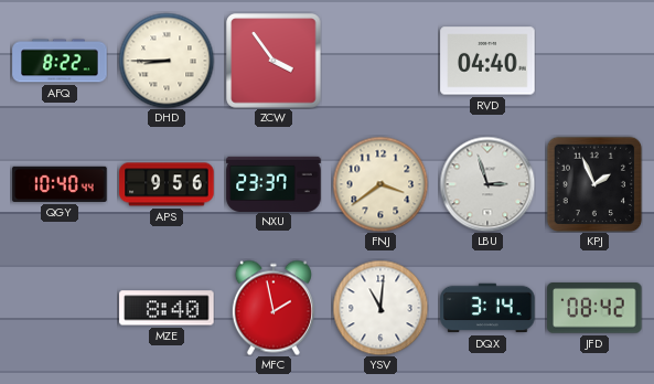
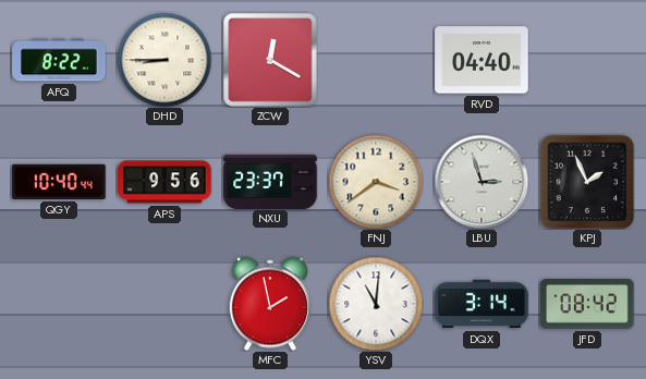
ZCW: 3:54 -> 12:20
MZE: 8:40 -> none
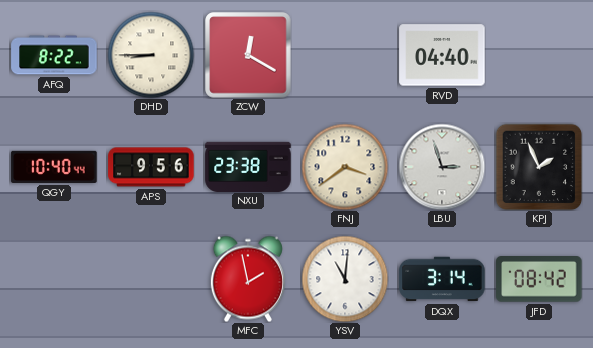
NXU: 23:37 -> 23:38
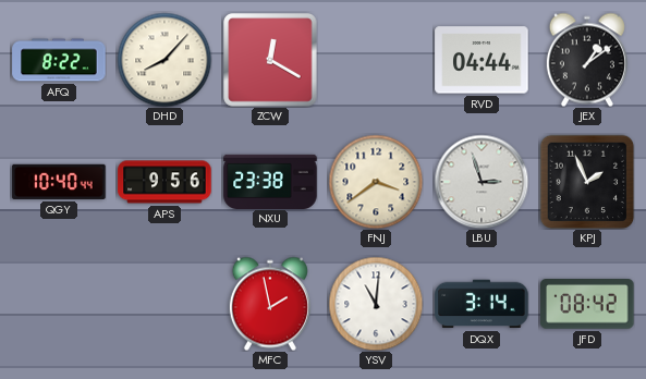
DHD: 8:45 -> 8:07
RVD: 04:40 -> 04:44
JEX: none -> 1:09
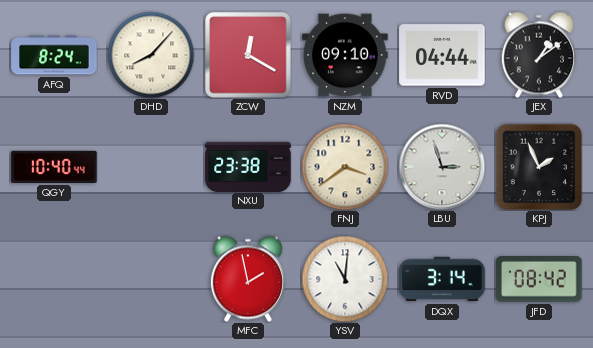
AFQ: 8:22 -> 8:24
NZM: none -> 09:10
APS: 9:56 -> none
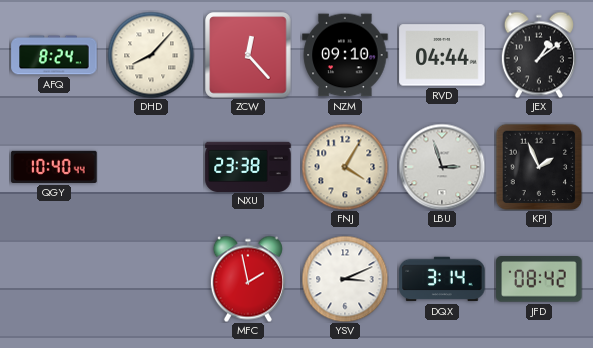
ZCW: 12:20 -> 12:23
FNJ: 3:39 -> 4:05
YSV: 11:01 -> 3:11
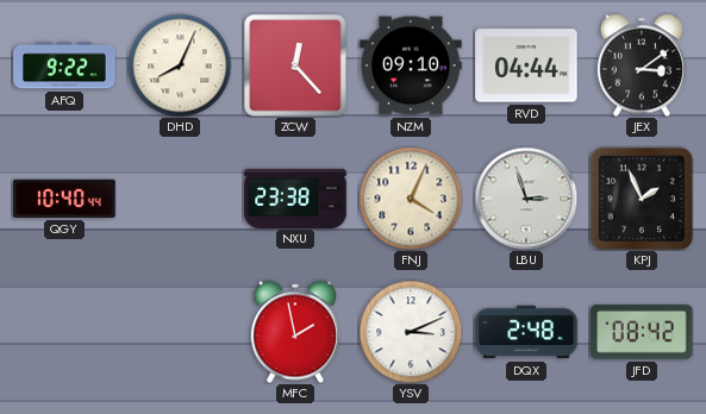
AFQ: 8:24 -> 9:22
DHD: 8:07 -> 8:04
JEX: 1:09 -> 3:09
FNJ: 4:05 -> 4:04
DQX: 3:14 -> 2:48
